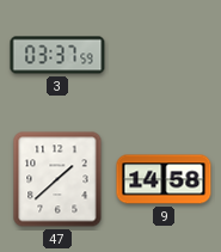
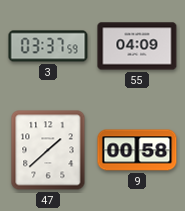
55: none -> 04:09
9: 14:58 -> 00:58
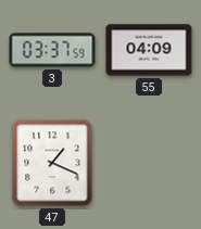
47: 1:38 -> 1:19
9: 00:58 -> none
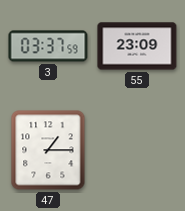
55: 04:09 -> 23:09
47: 1:19 -> 1:15
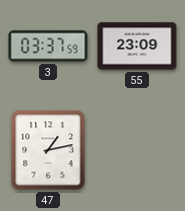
47: 1:15 -> 1:13
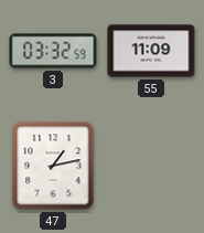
3: 03:37 -> 03:32
55: 23:09 -> 11:09
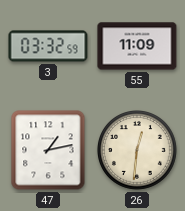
26: none -> 12:31
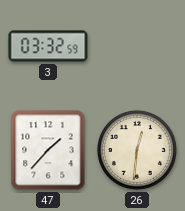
55: 11:09 -> none
47: 1:13 -> 1:37
